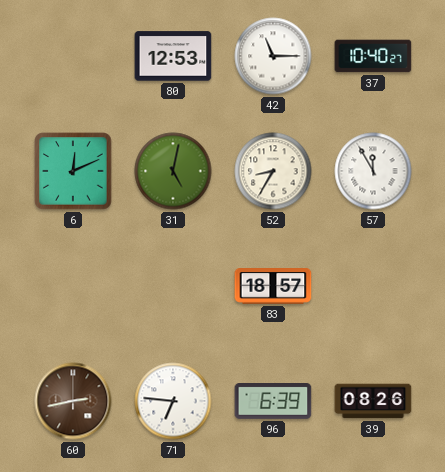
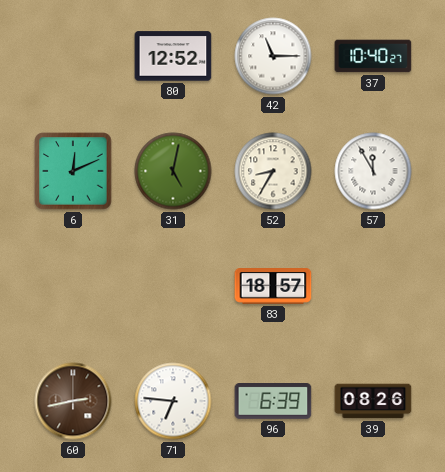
80: 12:53 -> 12:52
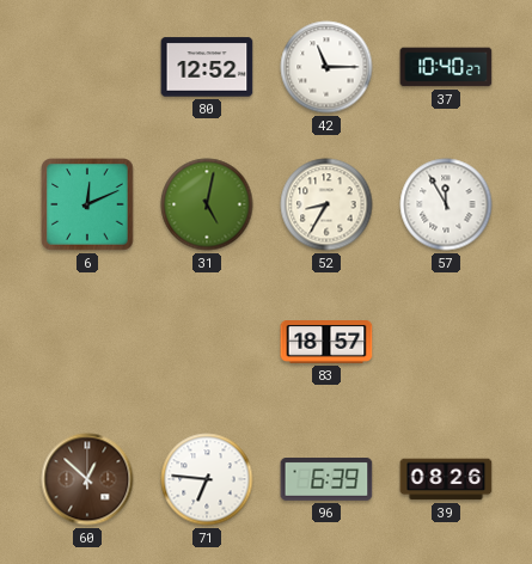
60: 2:43 -> 12:52
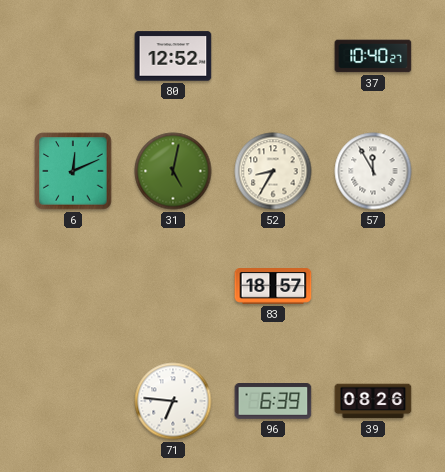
42: 11:15 -> none
60: 12:52 -> none
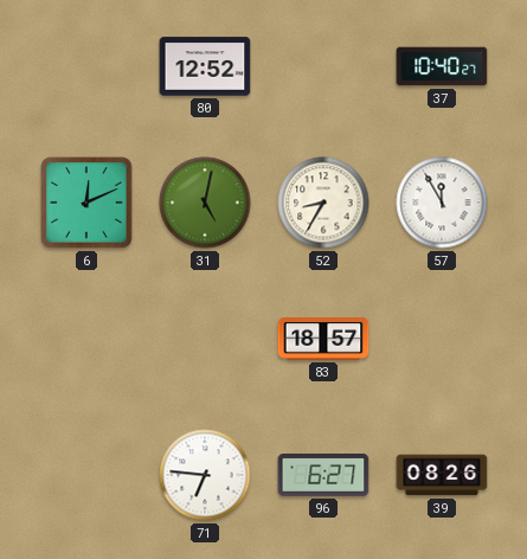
96: 6:39 -> 6:27
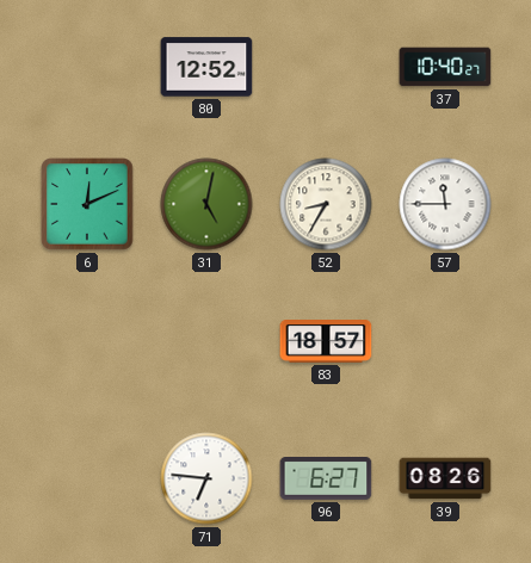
57: 11:55 -> 11:45
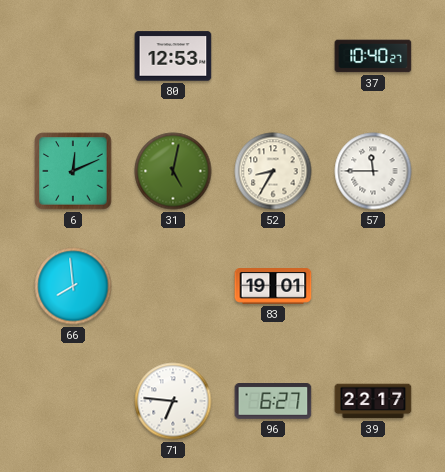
80: 12:52 -> 12:53
66: none -> 7:59
83: 18:57 -> 19:01
39: 08:26 -> 22:17
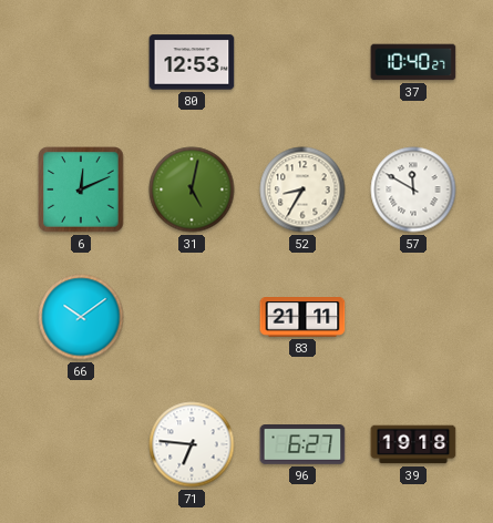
57: 11:45 -> 11:50
66: 7:59 -> 10:09
83: 19:01 -> 21:11
39: 22:17 -> 19:18
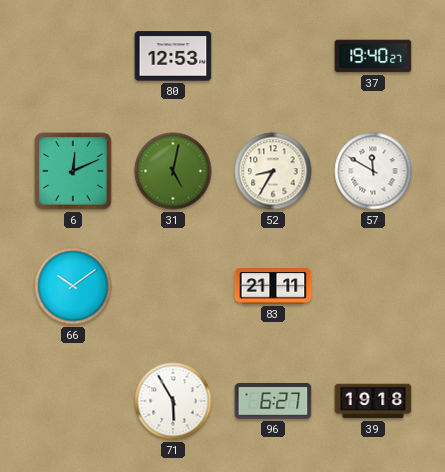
37: 10:40 -> 19:40
71: 6:46 -> 5:55
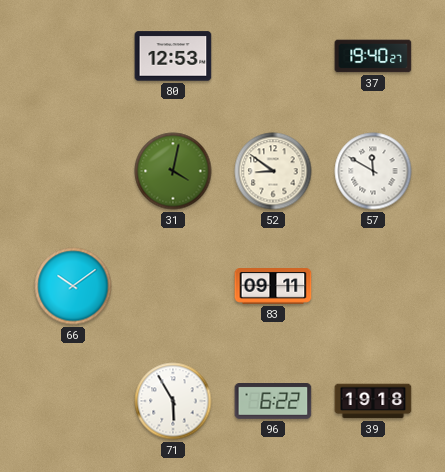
6: 12:11 -> none
31: 5:02 -> 4:02
52: 8:35 -> 8:51
83: 21:11 -> 09:11
96: 6:27 -> 6:22
